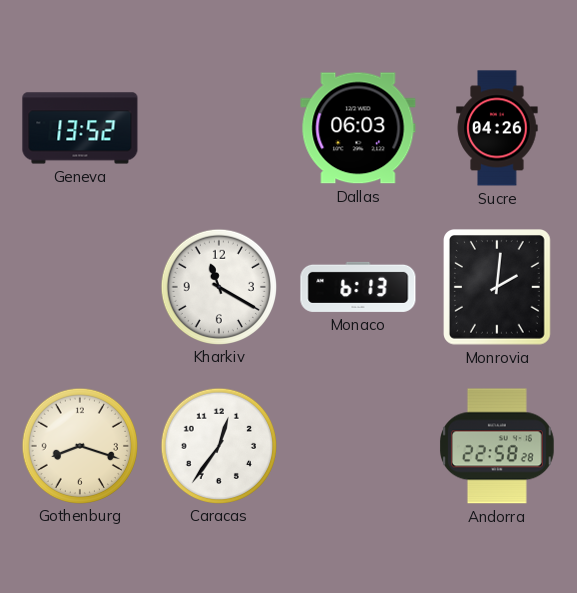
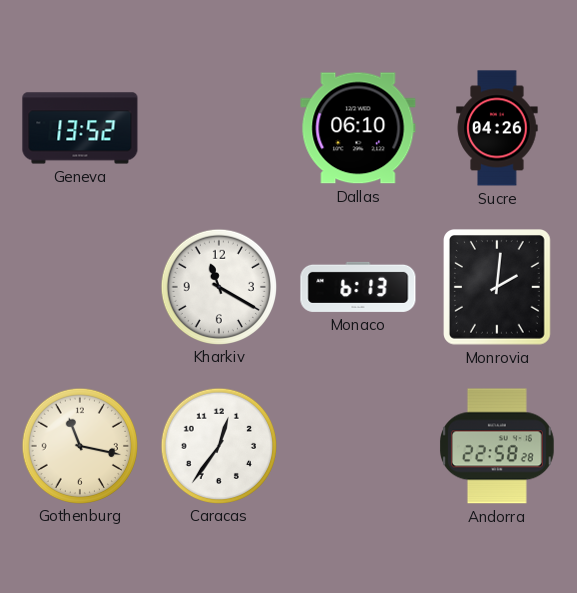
Dallas: 06:03 -> 06:10
Gothenburg: 8:18 -> 11:17
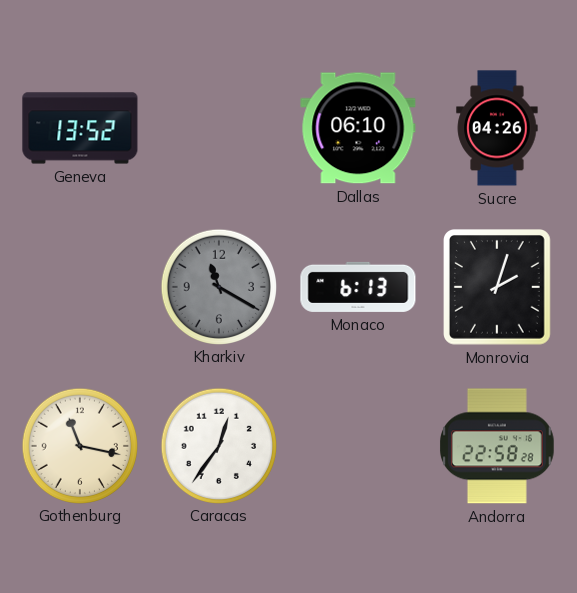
Kharkiv dial: white -> grey
Monrovia: 2:01 -> 2:03
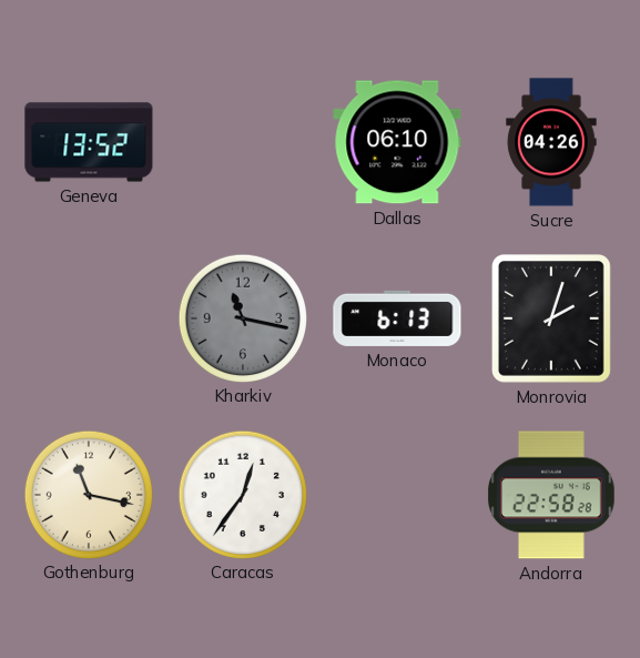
Kharkiv: 11:20 -> 11:17
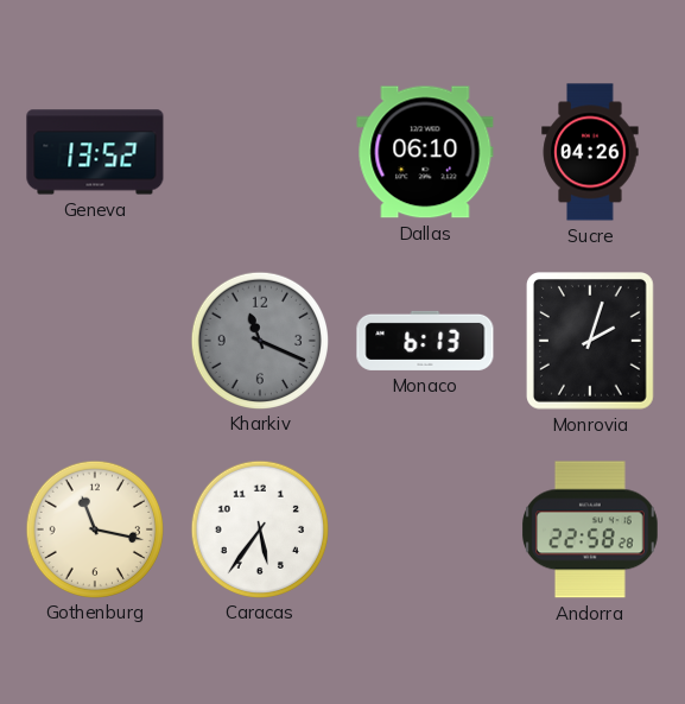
Kharkiv: 11:17 -> 11:19
Caracas: 12:36 -> 5:36
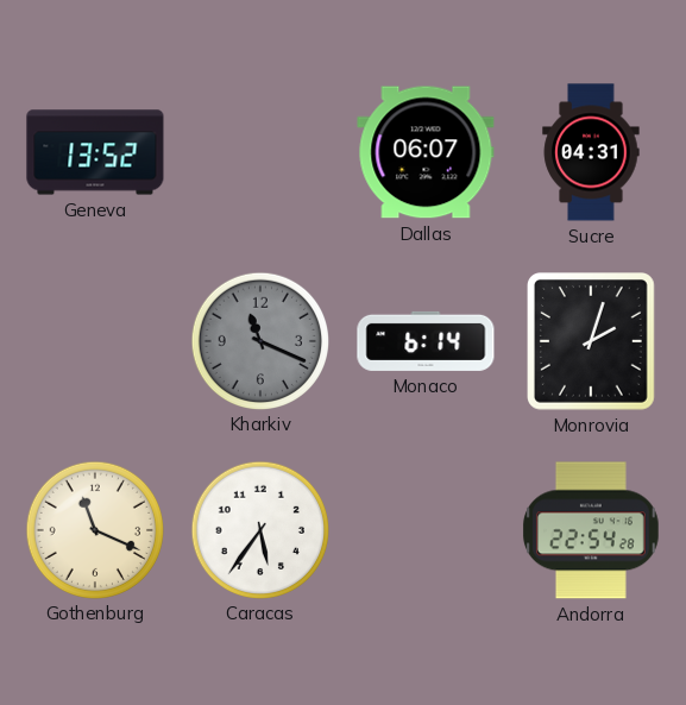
Dallas: 06:10 -> 06:07
Sucre: 04:26 -> 04:31
Monaco: 6:13 -> 6:14
Gothenburg: 11:17 -> 11:19
Andorra: 22:58 -> 22:54
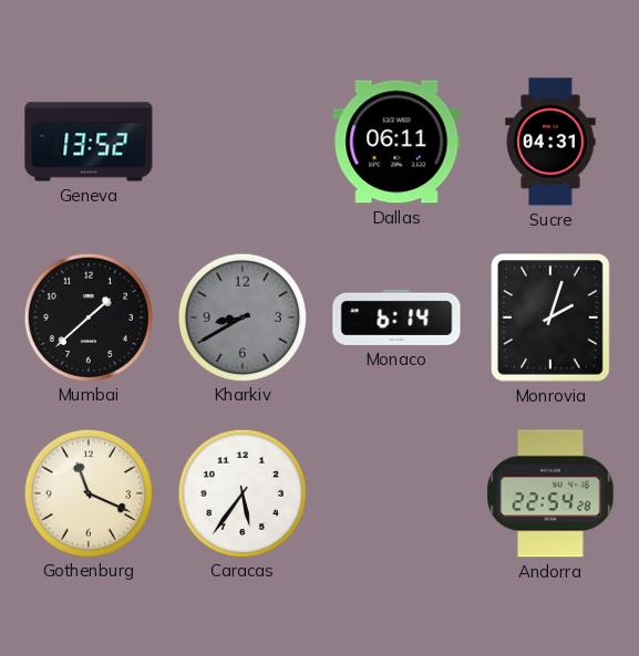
Dallas: 06:07 -> 06:11
Mumbai: none -> 1:38
Kharkiv: 11:19 -> 8:40
